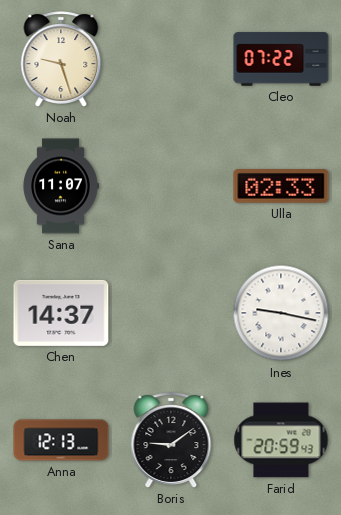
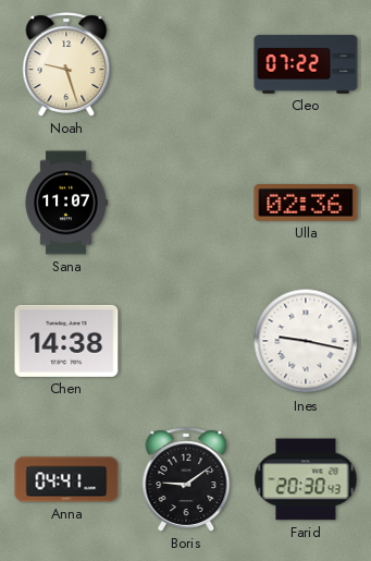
Ulla: 02:33 -> 02:36
Chen: 14:37 -> 14:38
Anna: 12:13 -> 04:41
Farid: 20:59 -> 20:30
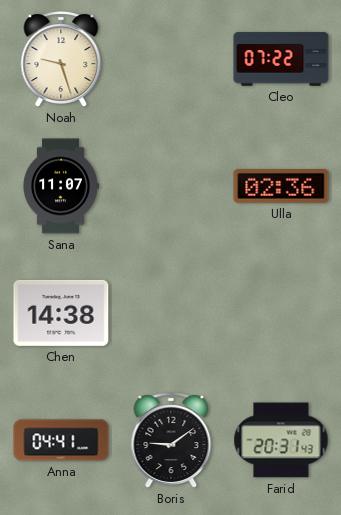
Ines: 9:17 -> none
Farid: 20:30 -> 20:31
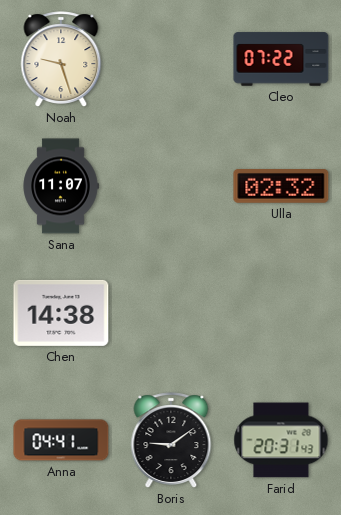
Ulla: 02:36 -> 02:32
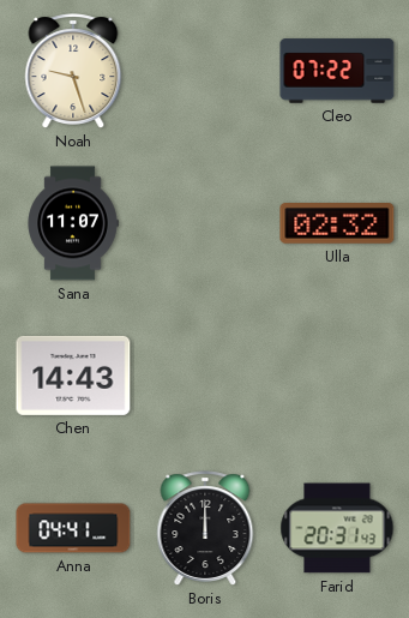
Chen: 14:38 -> 14:43
Boris: 9:09 -> 12:00
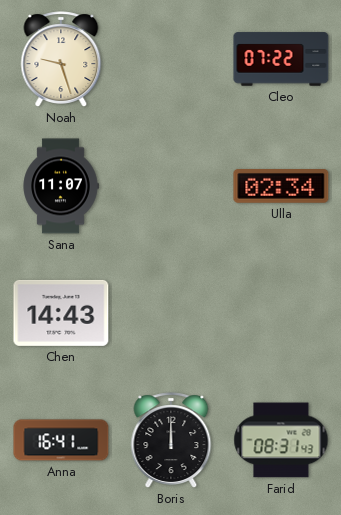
Ulla: 02:32 -> 02:34
Anna: 04:41 -> 16:41
Farid: 20:31 -> 08:31
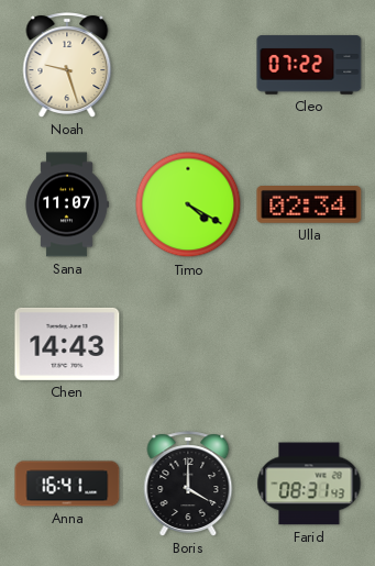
Timo: none -> 4:20
Boris: 12:00 -> 4:00
